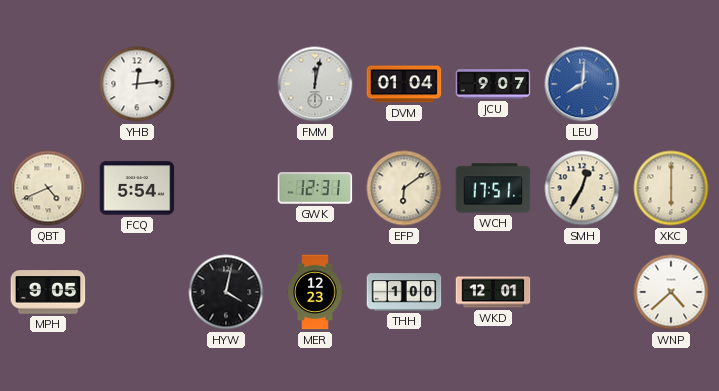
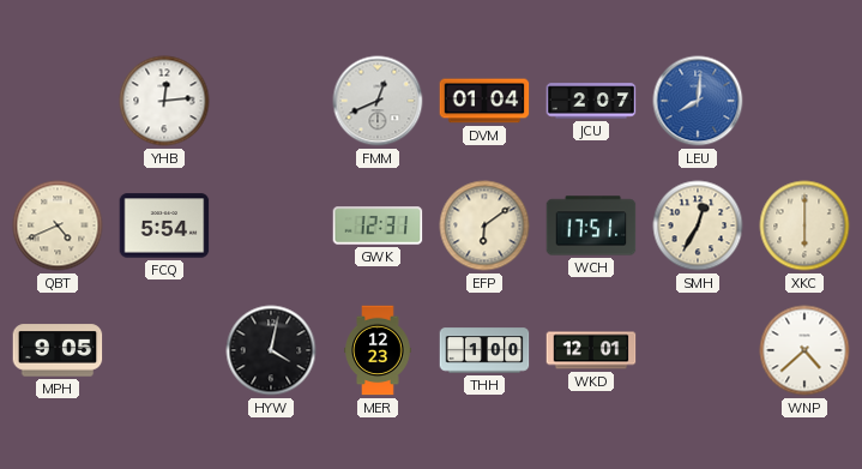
FMM: 12:02 -> 12:41
JCU: 9:07 -> 2:07
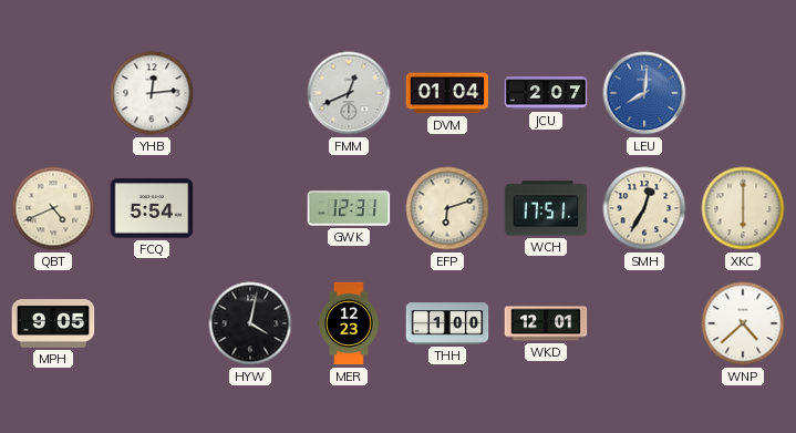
EFP: 6:09 -> 6:12
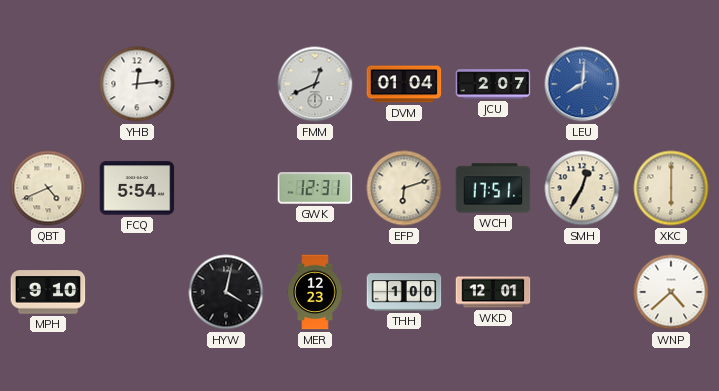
MPH: 9:05 -> 9:10
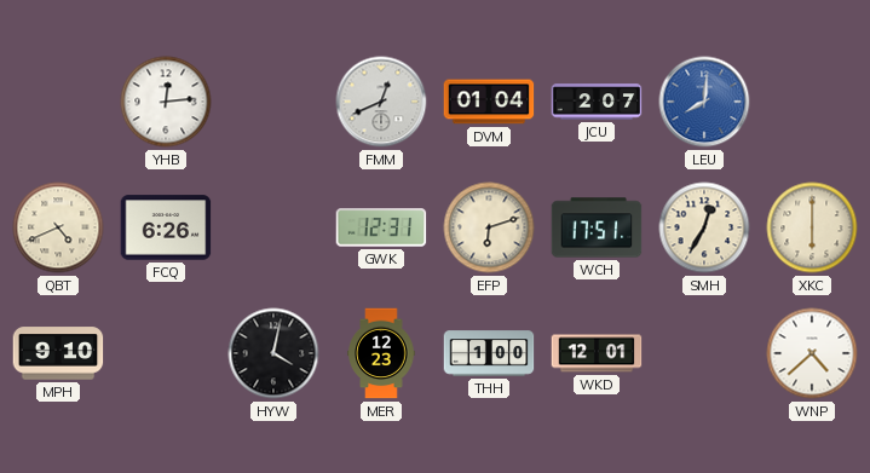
FCQ: 5:54 -> 6:26
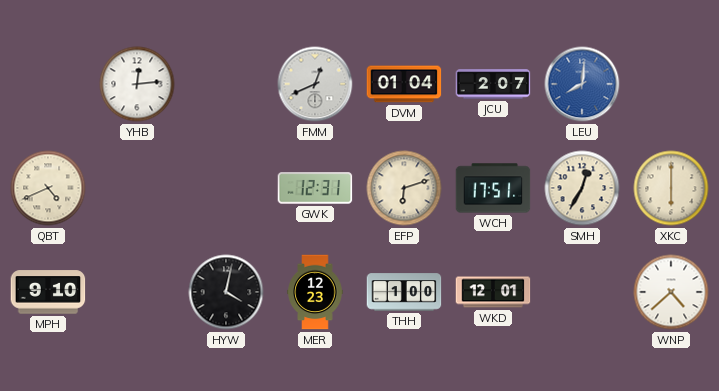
FCQ: 6:26 -> none
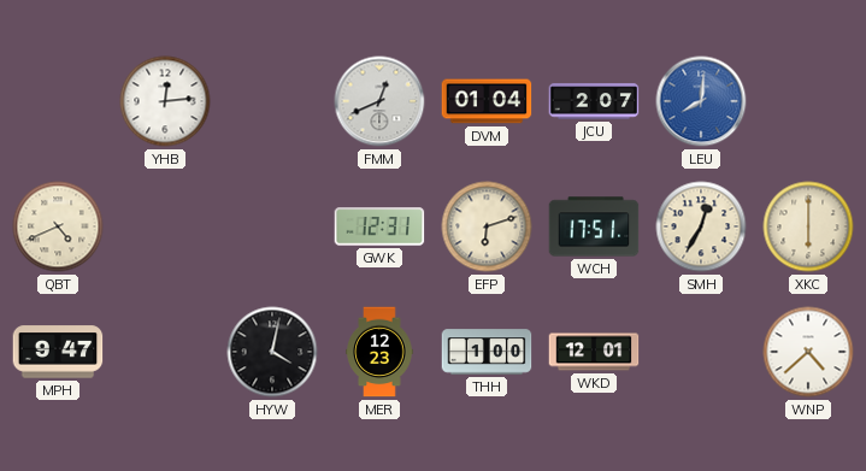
MPH: 9:10 -> 9:47
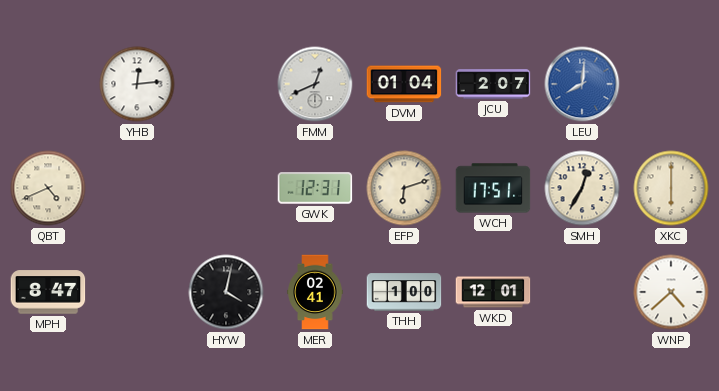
MPH: 9:47 -> 8:47
MER: 12:23 -> 02:41
